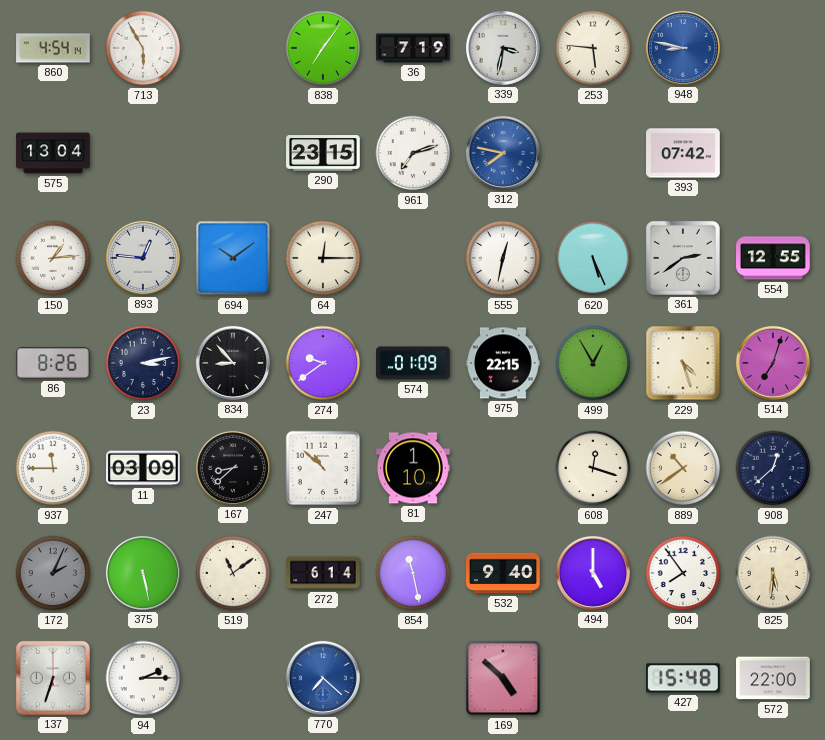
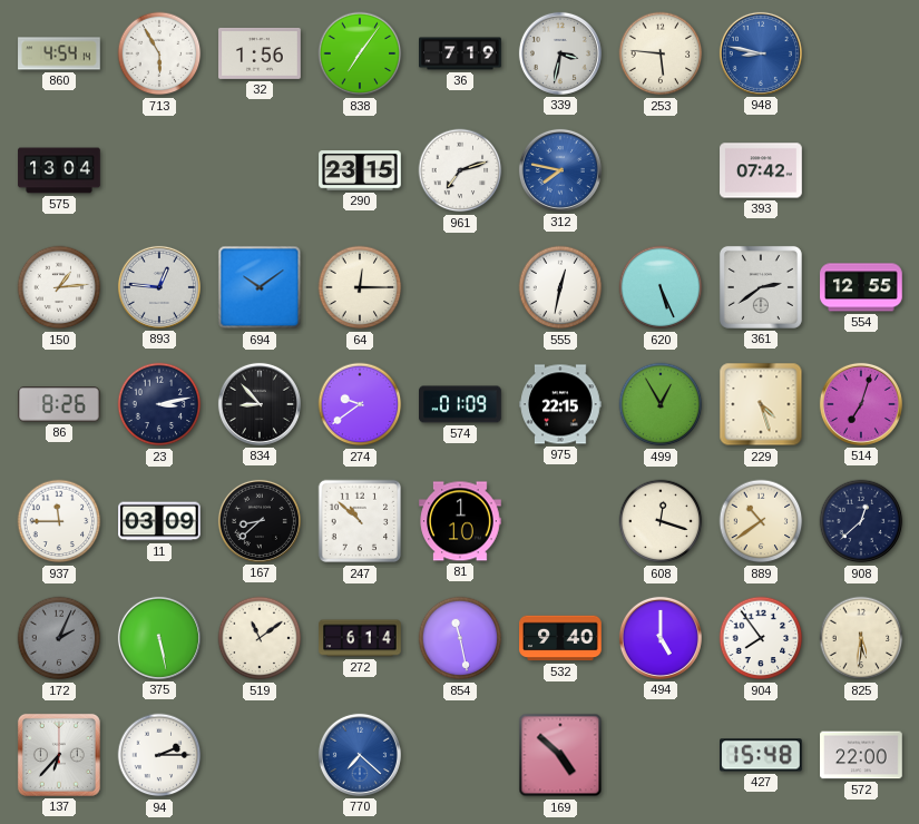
32: none -> 1:56
137: 6:33 -> 6:37
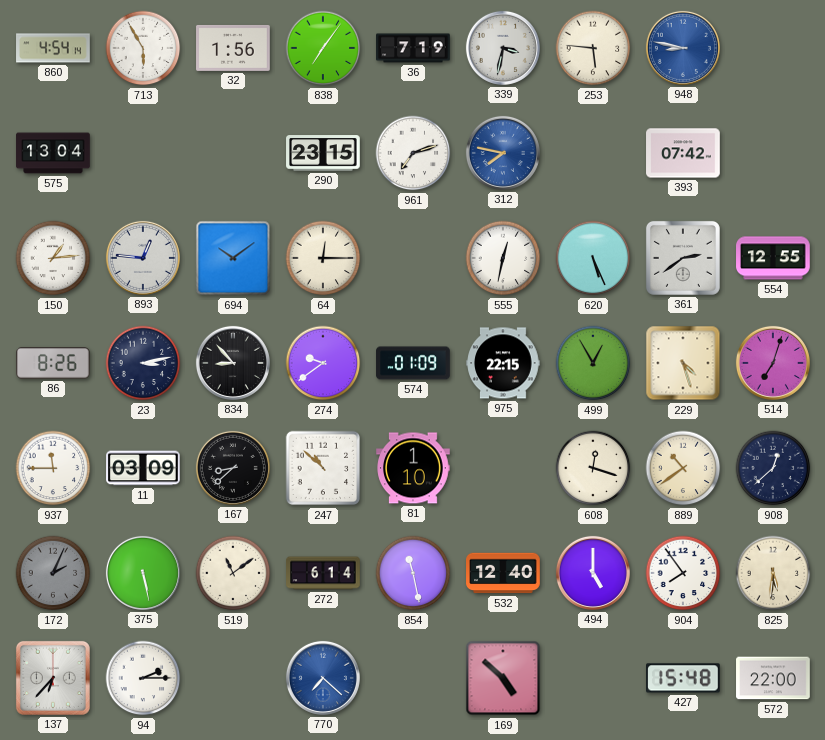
532: 9:40 -> 12:40
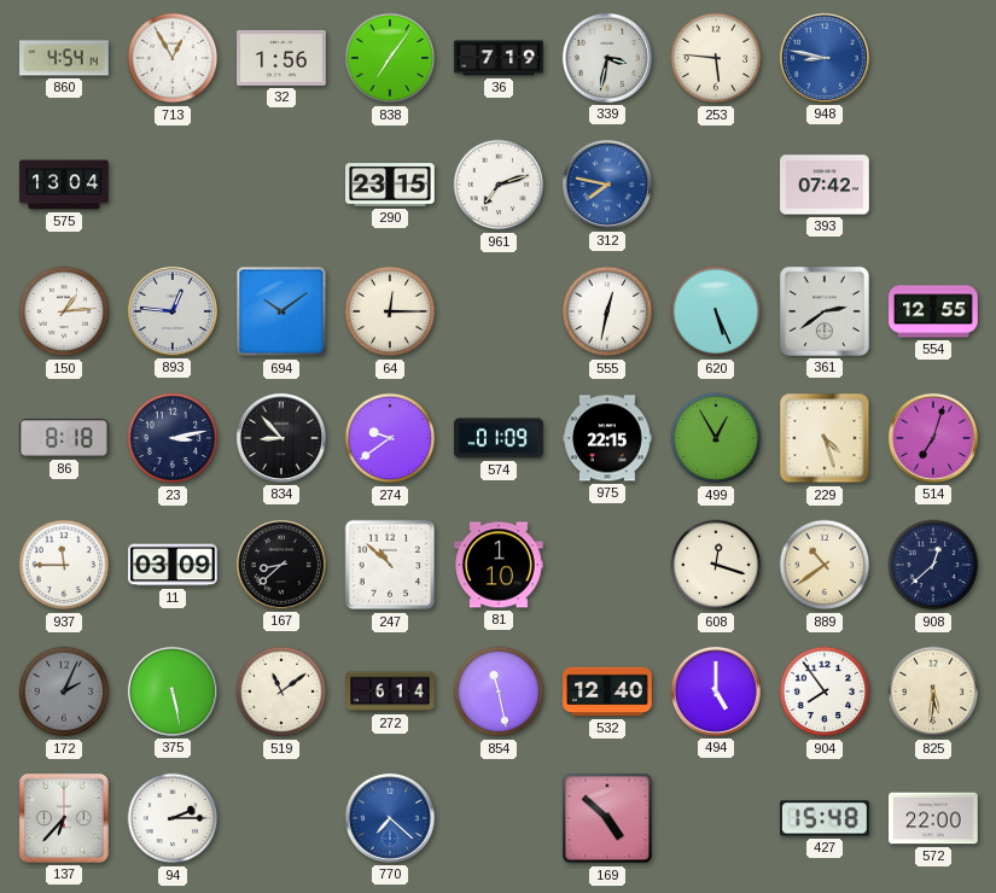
713: 5:55 -> 12:55
86: 8:26 -> 8:18
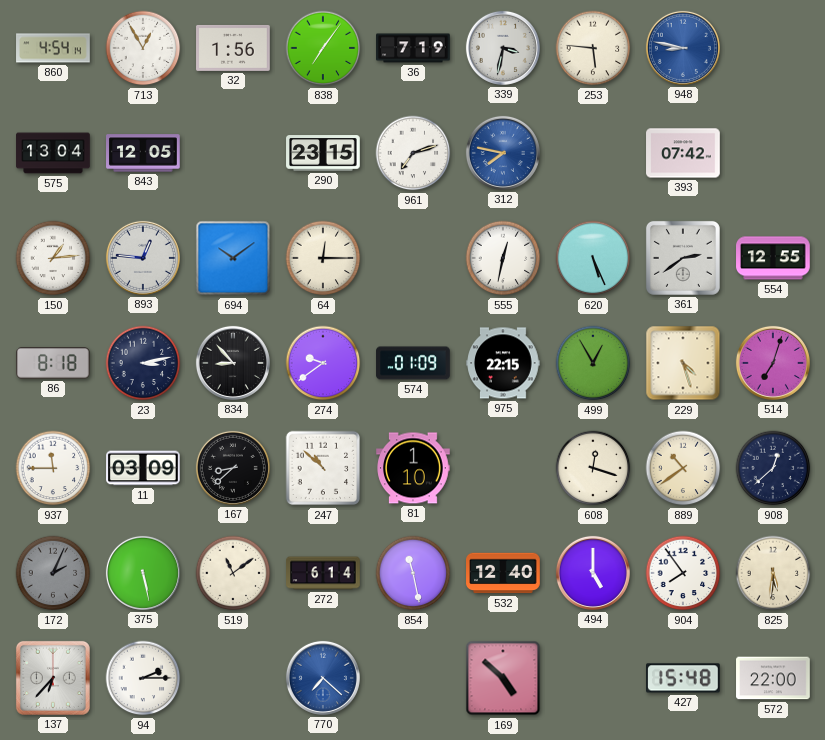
843: none -> 12:05
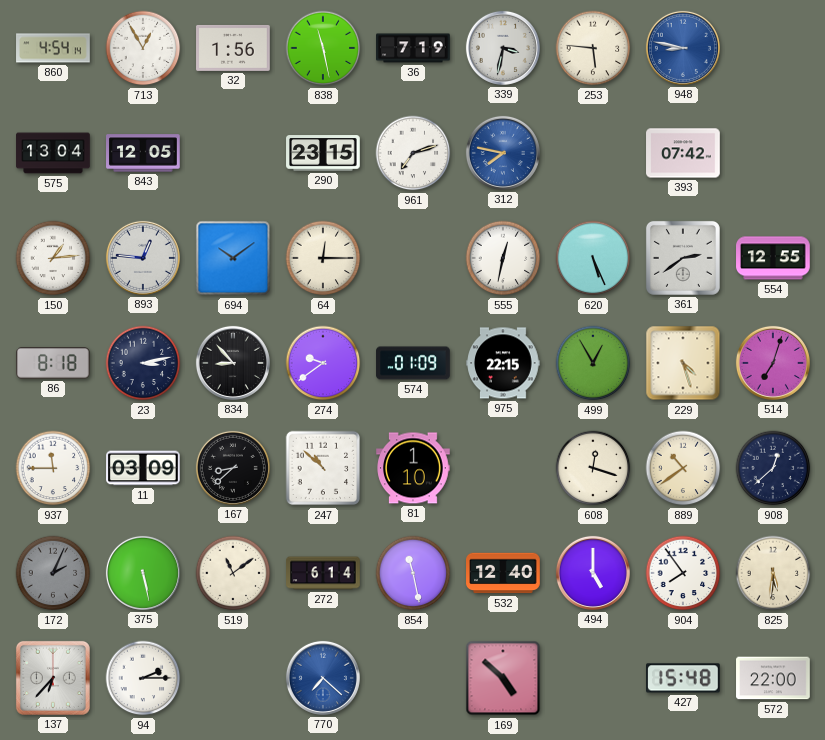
838: 7:06 -> 11:28
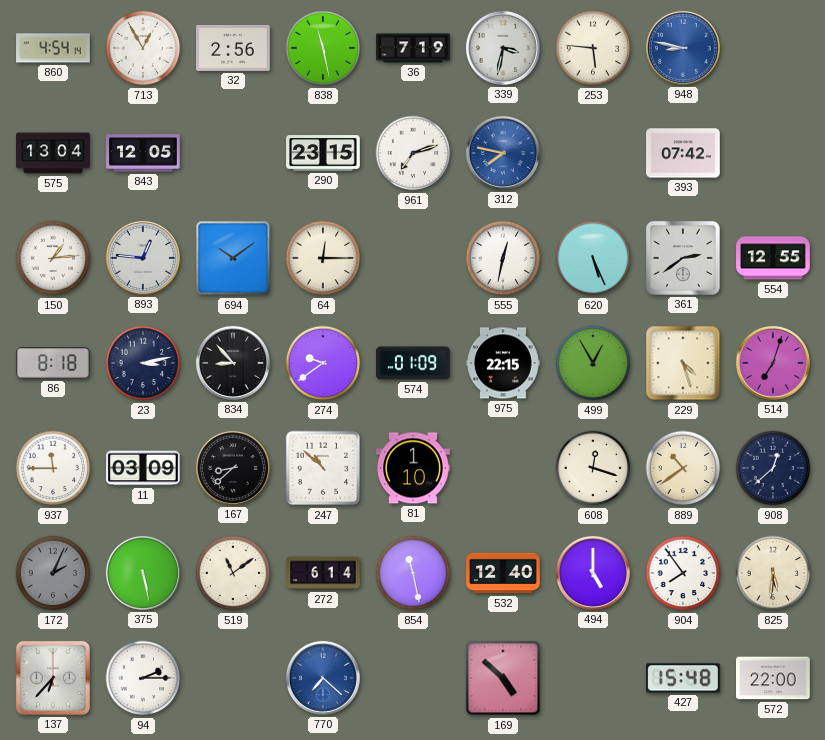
32: 1:56 -> 2:56
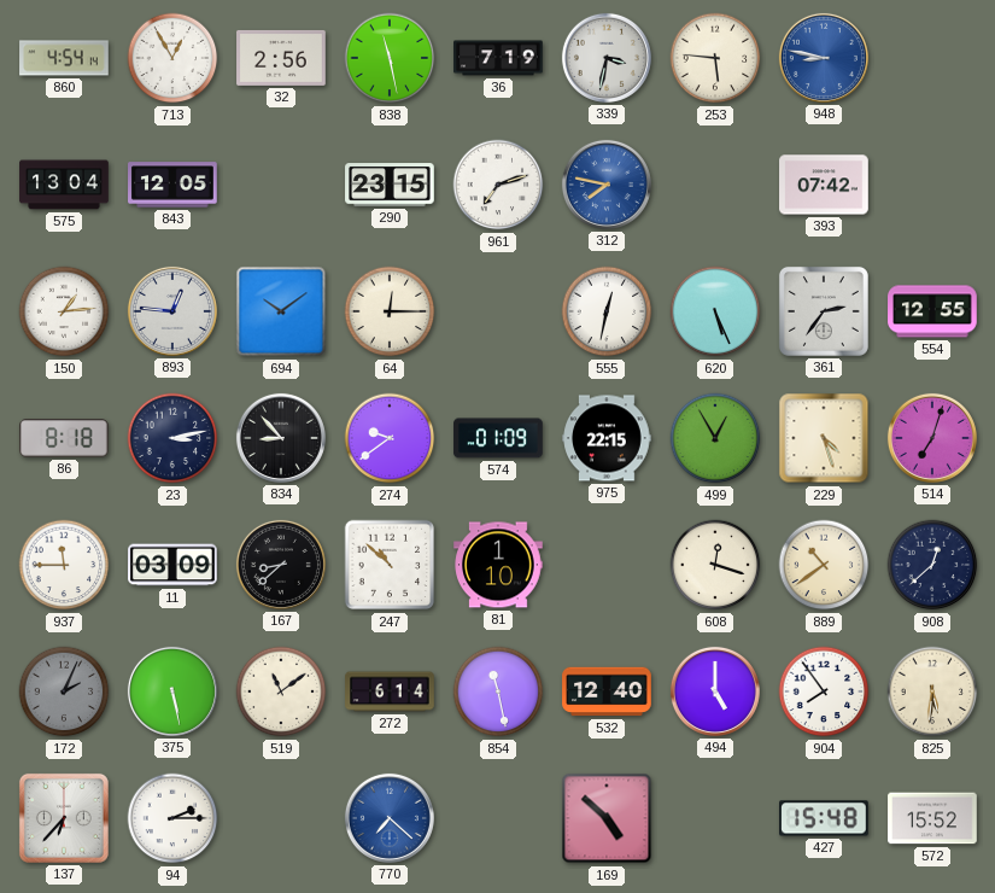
361: 2:39 -> 2:36
572: 22:00 -> 15:52
